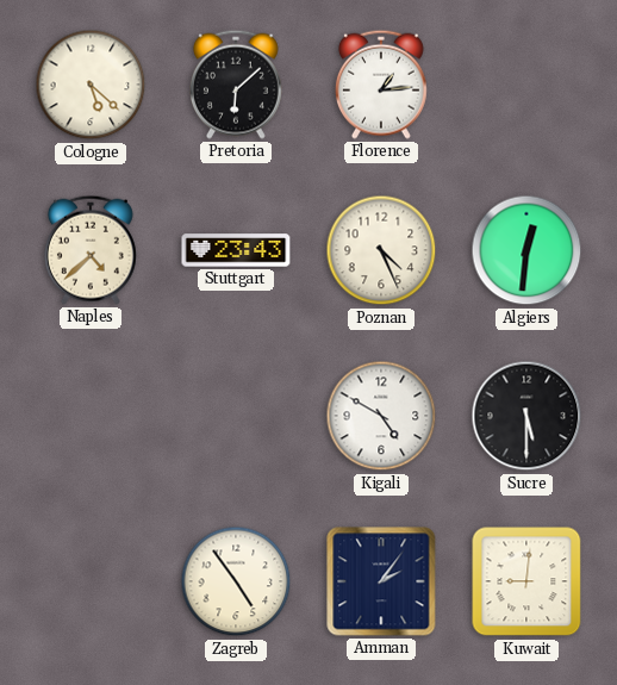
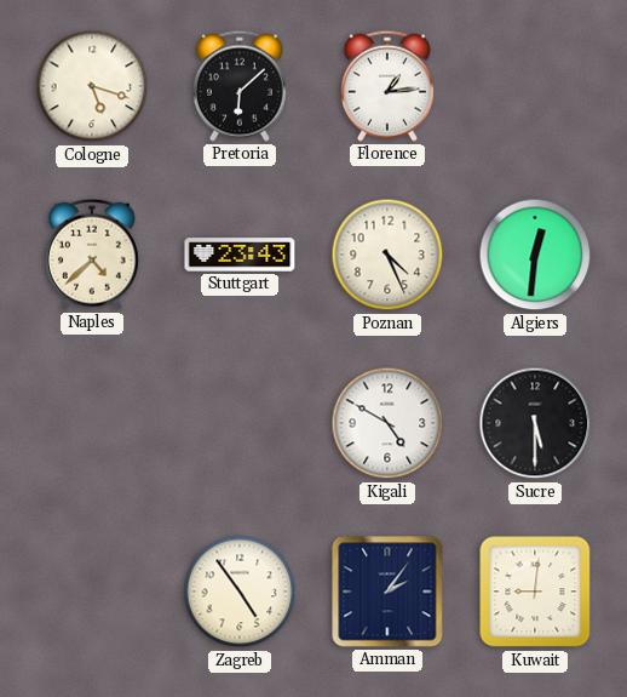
Cologne: 5:22 -> 5:18
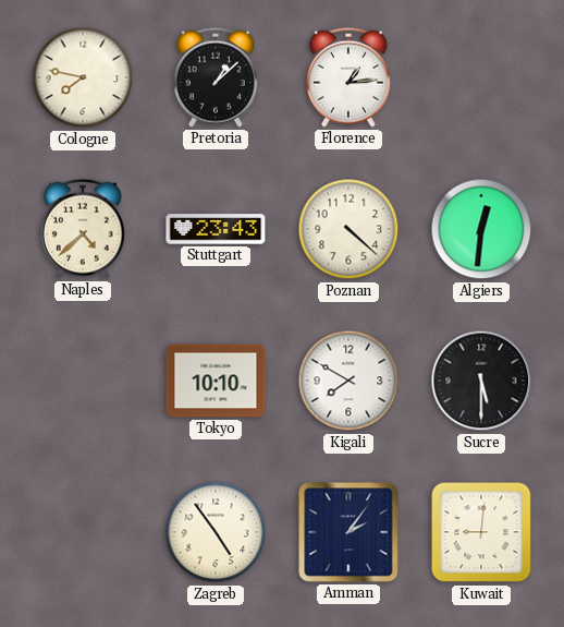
Cologne: 5:18 -> 7:47
Pretoria: 6:08 -> 1:08
Poznan: 4:26 -> 4:22
Tokyo: none -> 10:10
Kigali: 4:50 -> 7:50
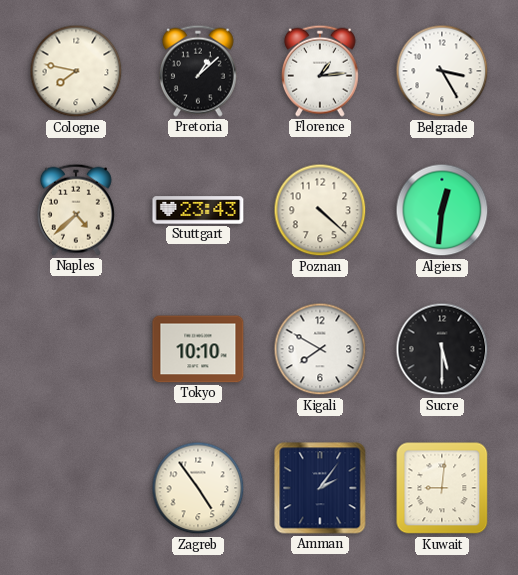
Belgrade: none -> 3:25
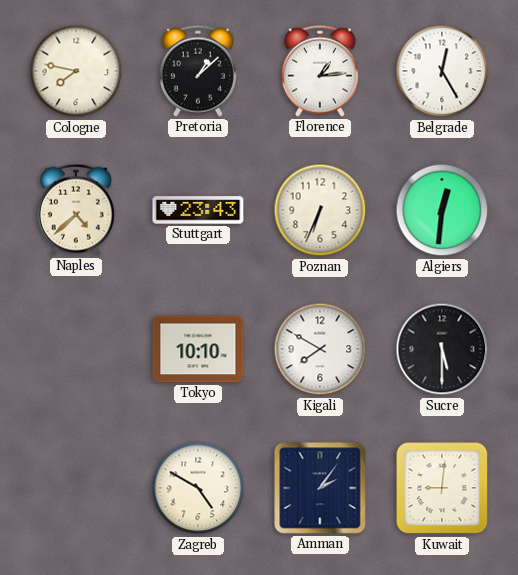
Belgrade: 3:25 -> 12:25
Poznan: 4:22 -> 6:34
Zagreb: 4:54 -> 4:50
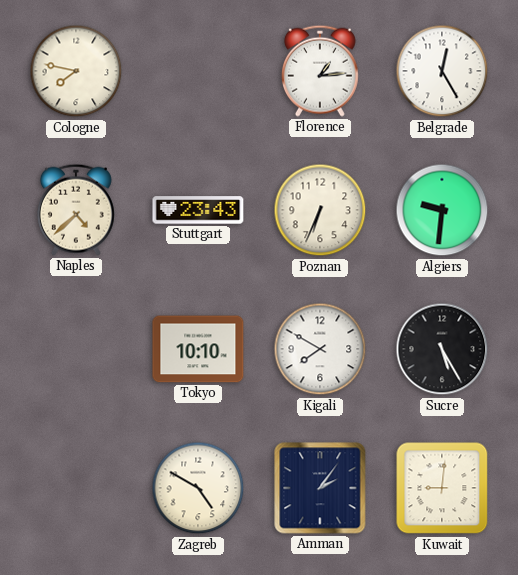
Pretoria: 1:08 -> none
Algiers: 12:31 -> 9:31
Sucre: 5:30 -> 5:25
